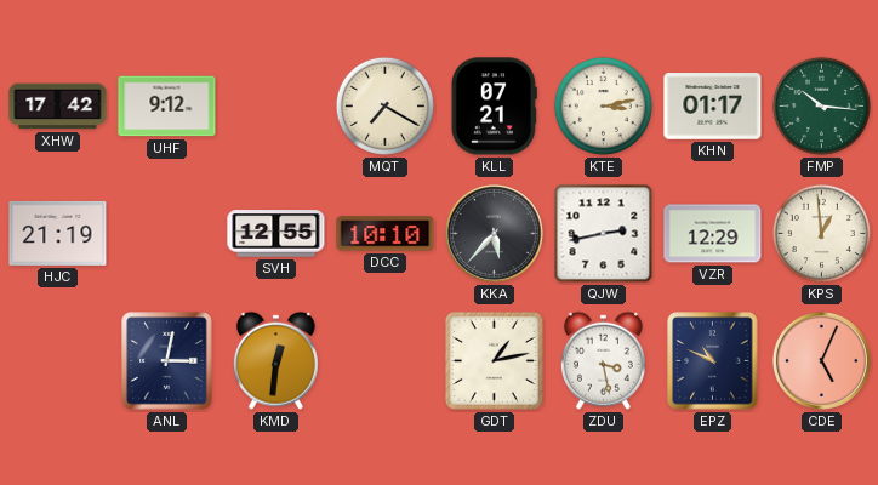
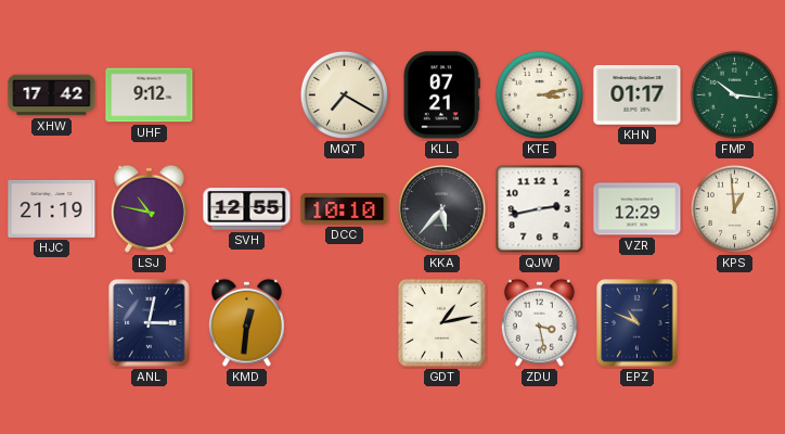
LSJ: none -> 10:47
CDE: 5:04 -> none
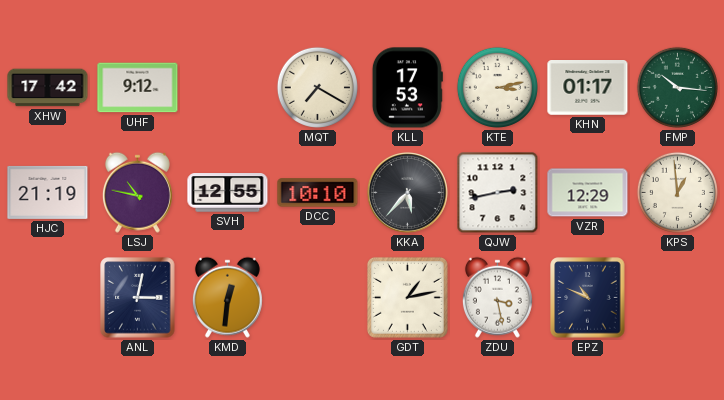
KLL: 07:21 -> 17:53
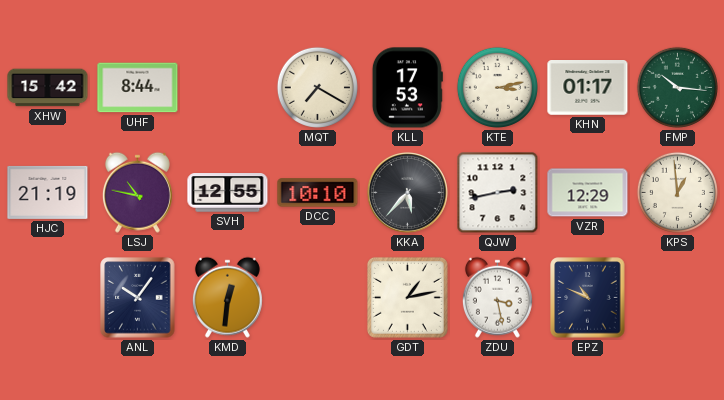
XHW: 17:42 -> 15:42
UHF: 9:12 -> 8:44
ANL: 3:02 -> 10:06
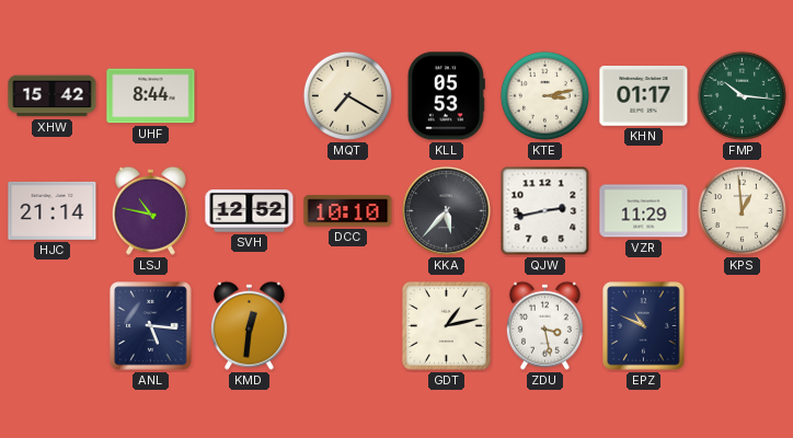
KLL: 17:53 -> 05:53
HJC: 21:19 -> 21:14
SVH: 12:55 -> 12:52
VZR: 12:29 -> 11:29
ANL: 10:06 -> 5:16
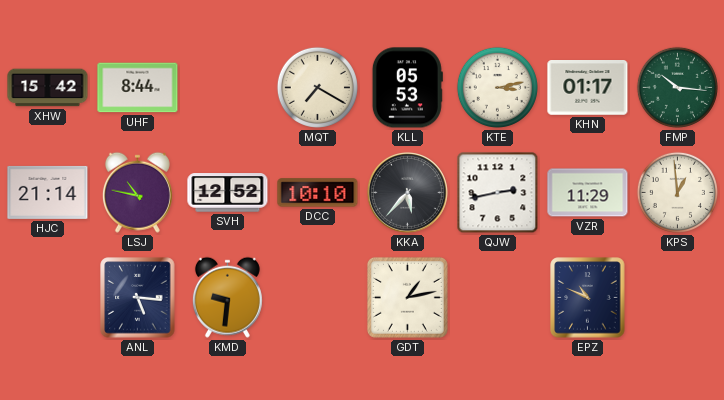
KMD: 12:31 -> 9:31
ZDU: 3:28 -> none
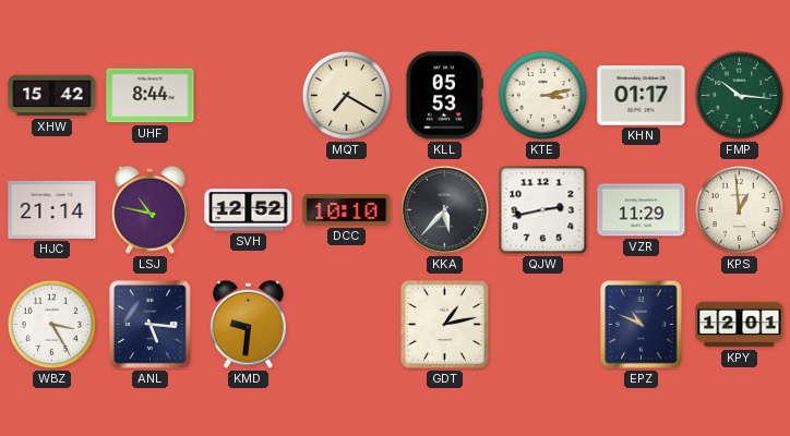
WBZ: none -> 3:25
KPY: none -> 12:01
